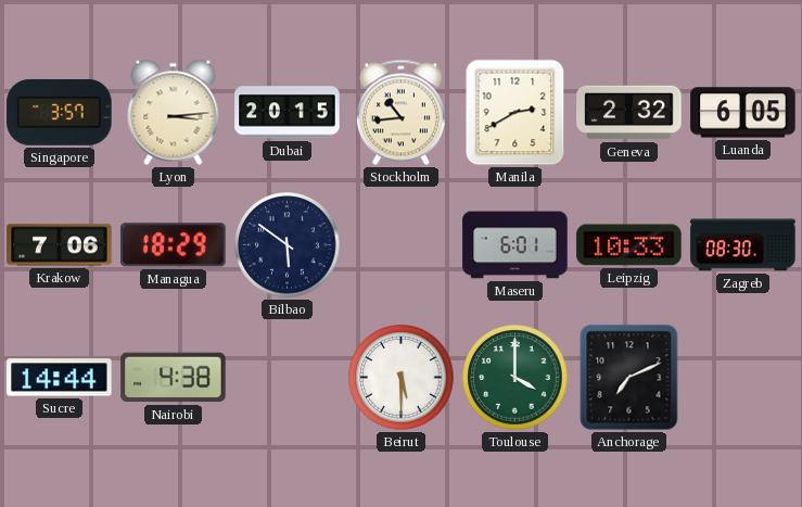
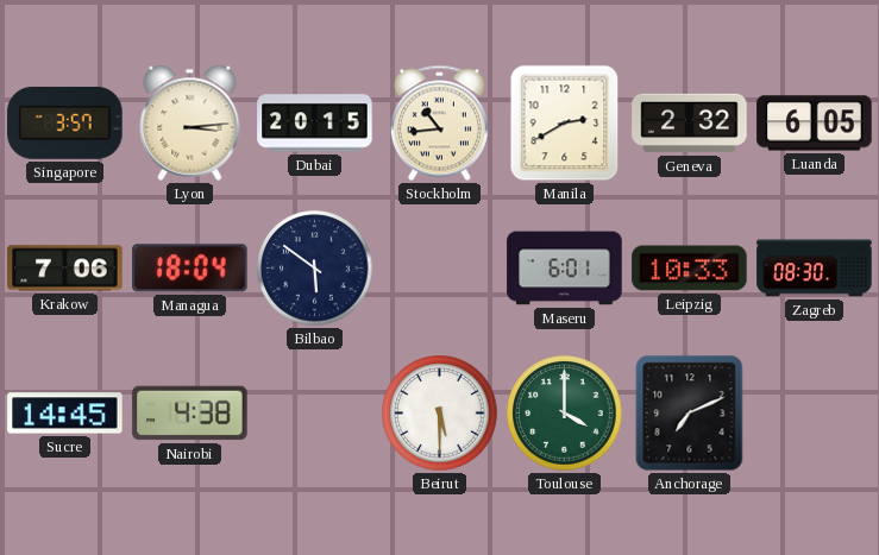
Managua: 18:29 -> 18:04
Sucre: 14:44 -> 14:45
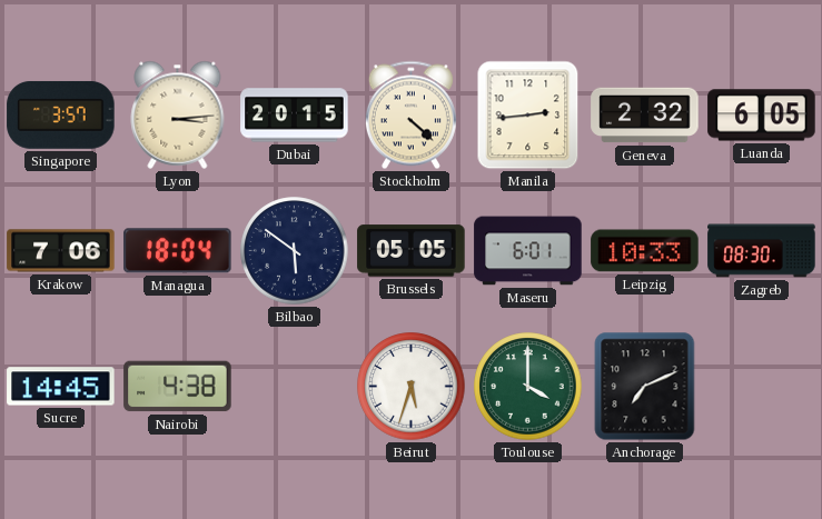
Stockholm: 10:44 -> 4:22
Manila: 2:40 -> 2:44
Brussels: none -> 05:05
Beirut: 5:30 -> 5:33
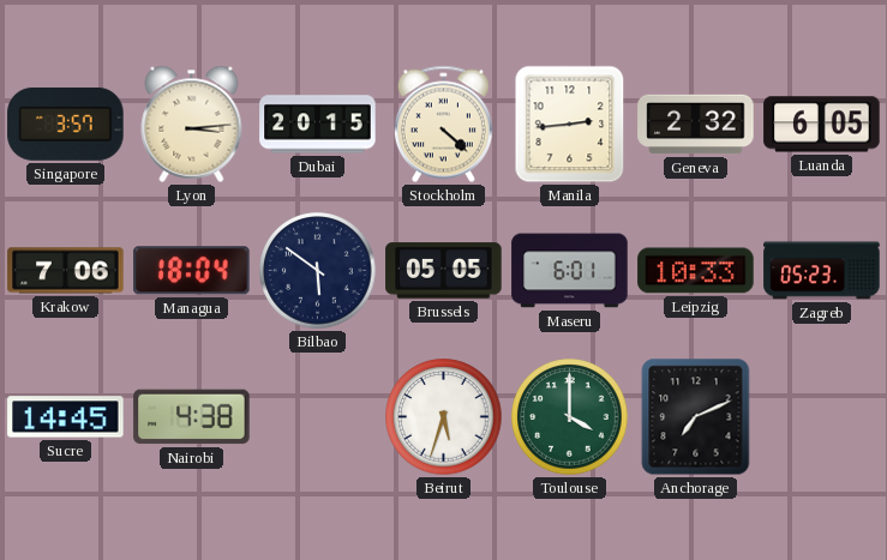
Zagreb: 08:30 -> 05:23
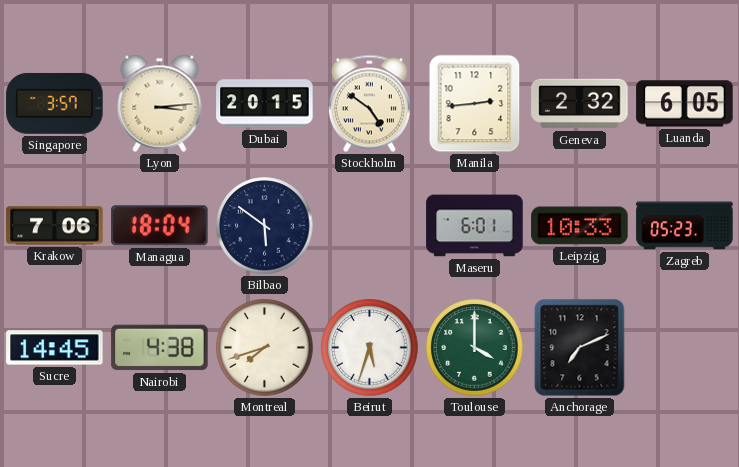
Stockholm: 4:22 -> 4:51
Brussels: 05:05 -> none
Montreal: none -> 7:42
